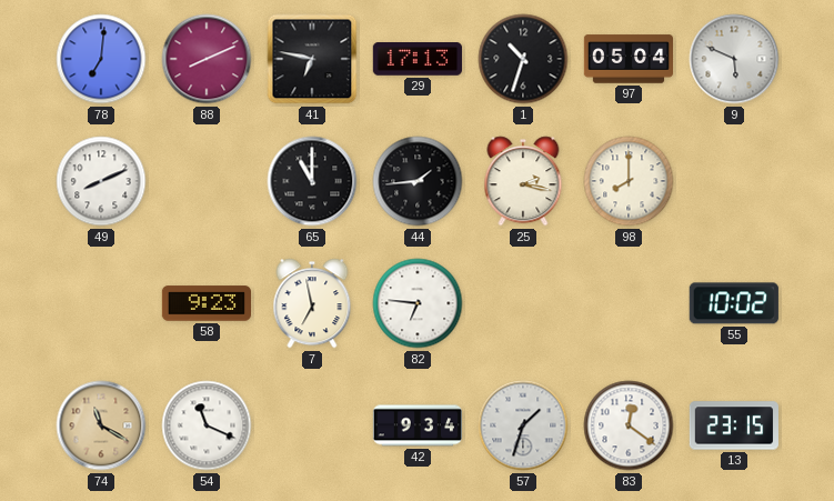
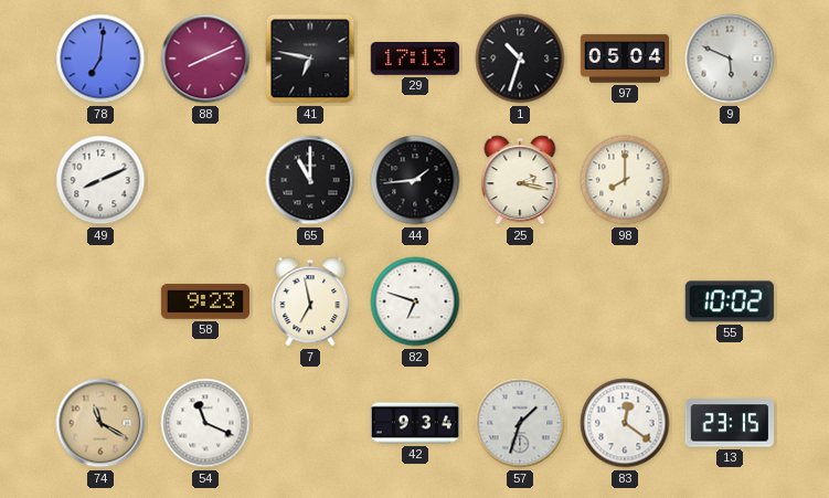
82: 6:46 -> 6:48
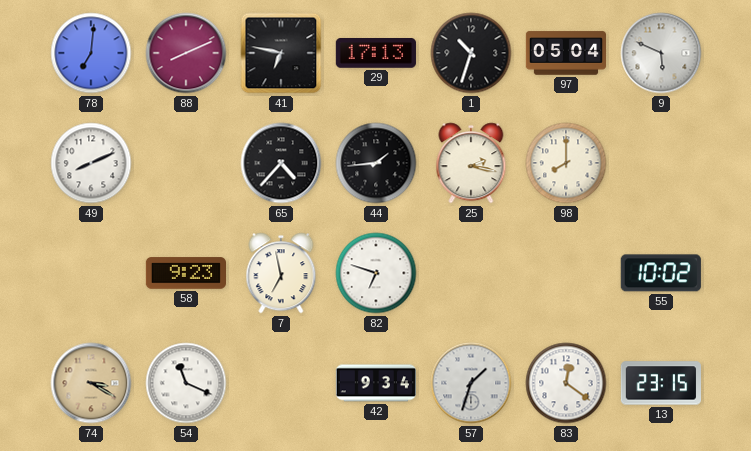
65: 11:00 -> 4:37
74: 11:20 -> 3:20
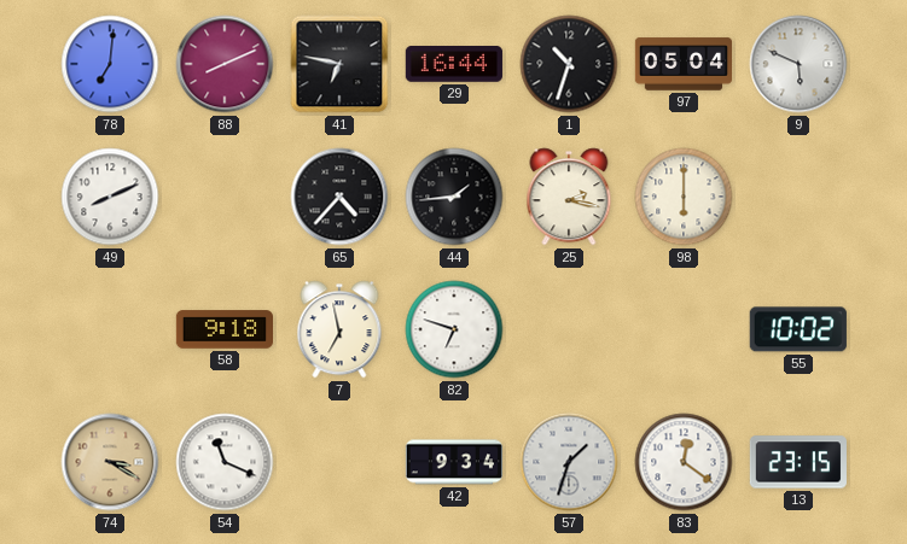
29: 17:13 -> 16:44
98: 8:00 -> 6:00
58: 9:23 -> 9:18
